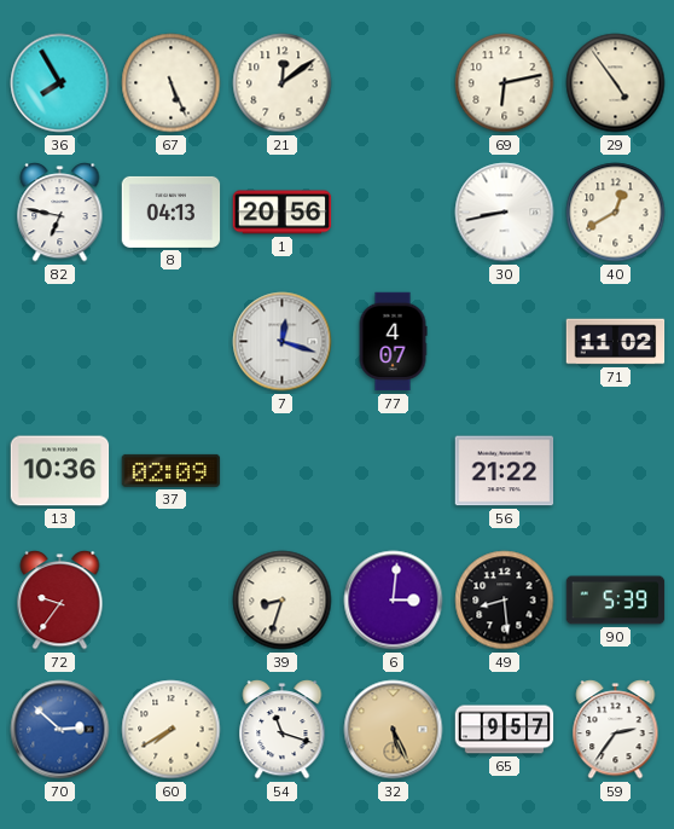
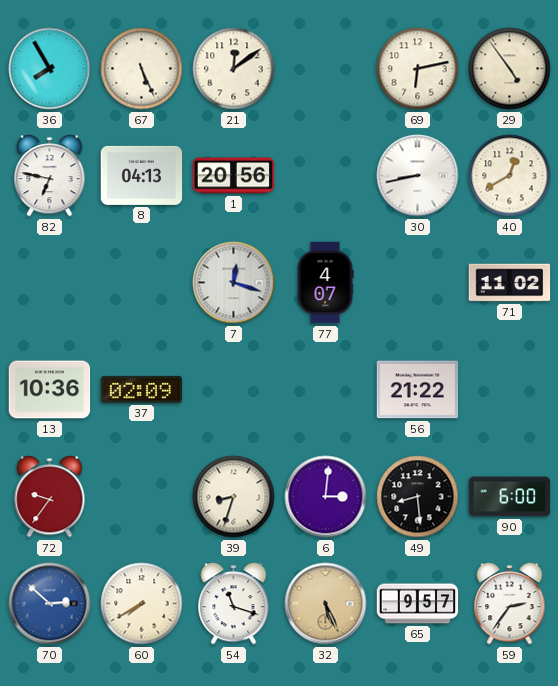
90: 5:39 -> 6:00
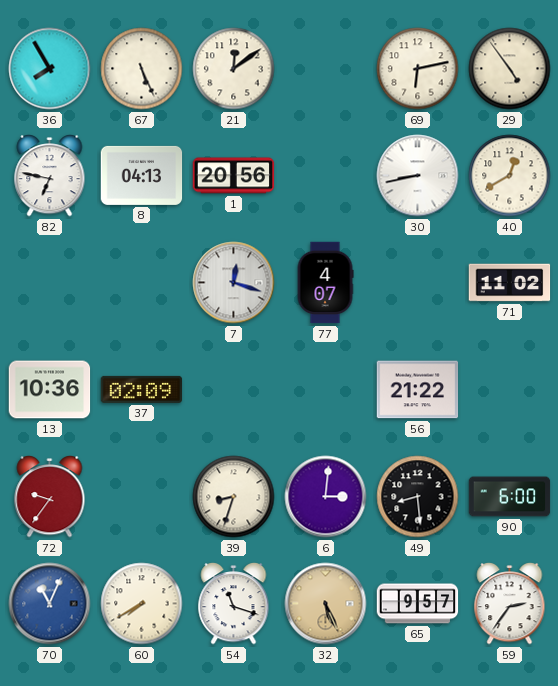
70: 2:52 -> 11:04
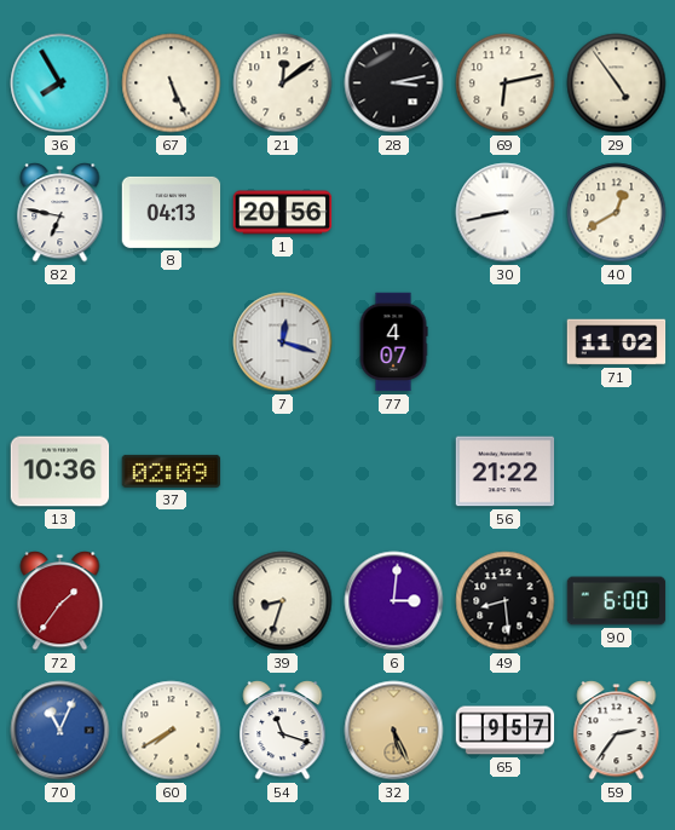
28: none -> 3:13
72: 9:36 -> 1:36
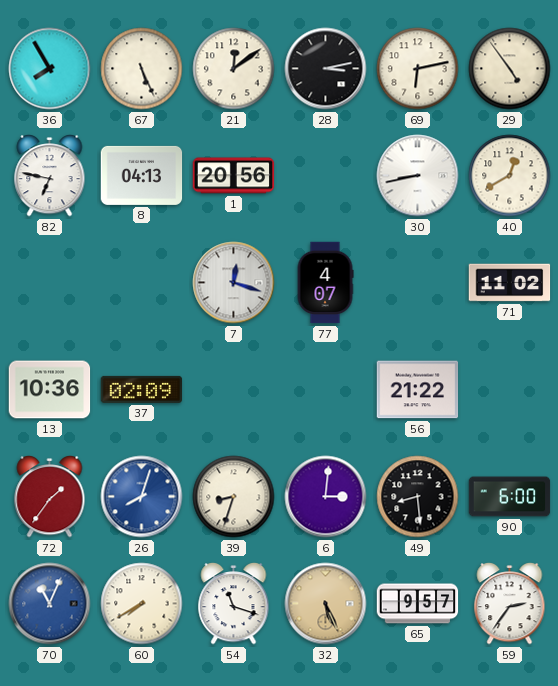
26: none -> 8:03
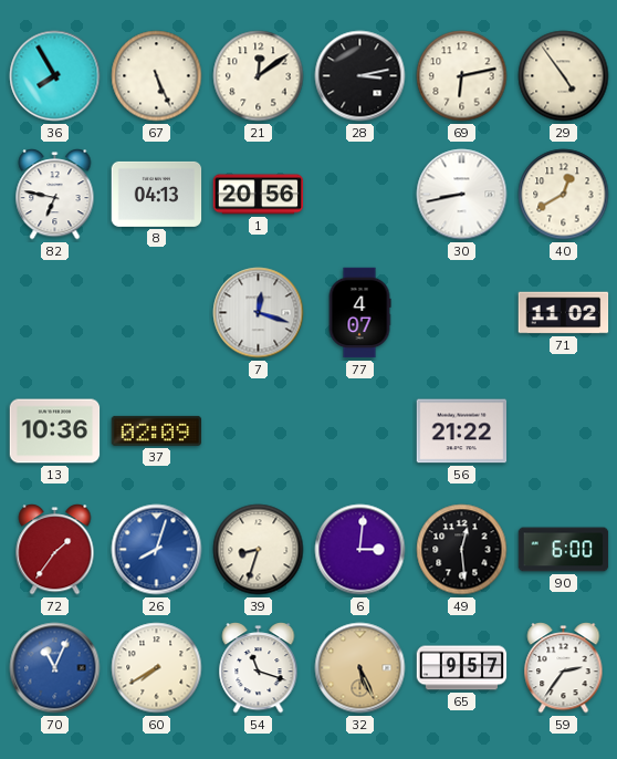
49: 8:29 -> 12:29
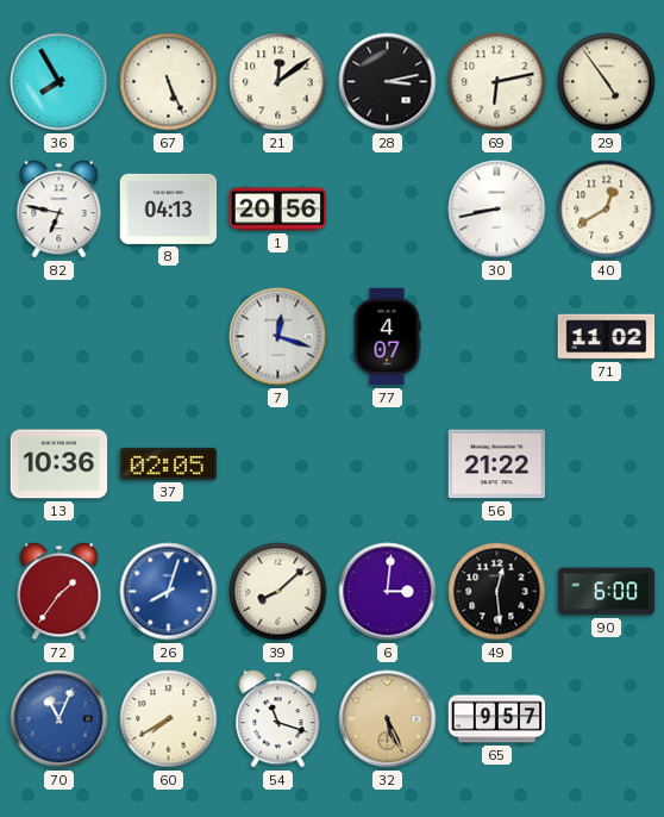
37: 02:09 -> 02:05
39: 8:33 -> 8:08
59: 2:36 -> none
